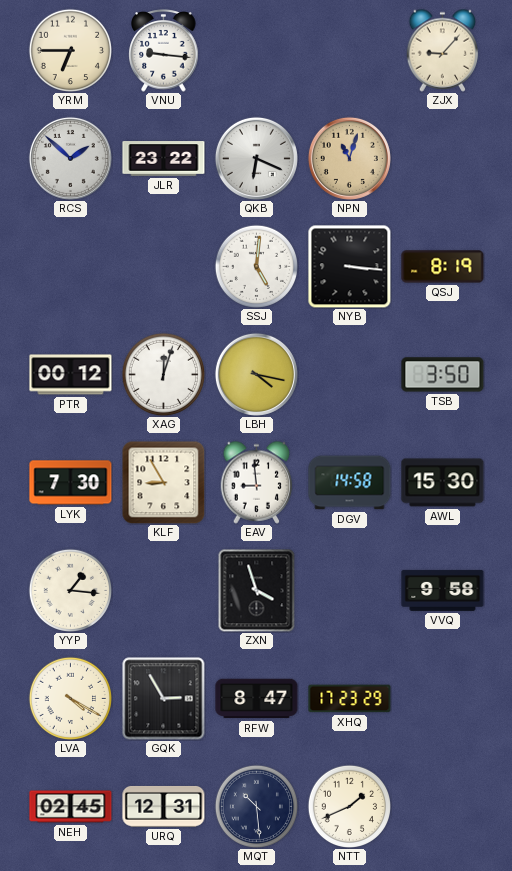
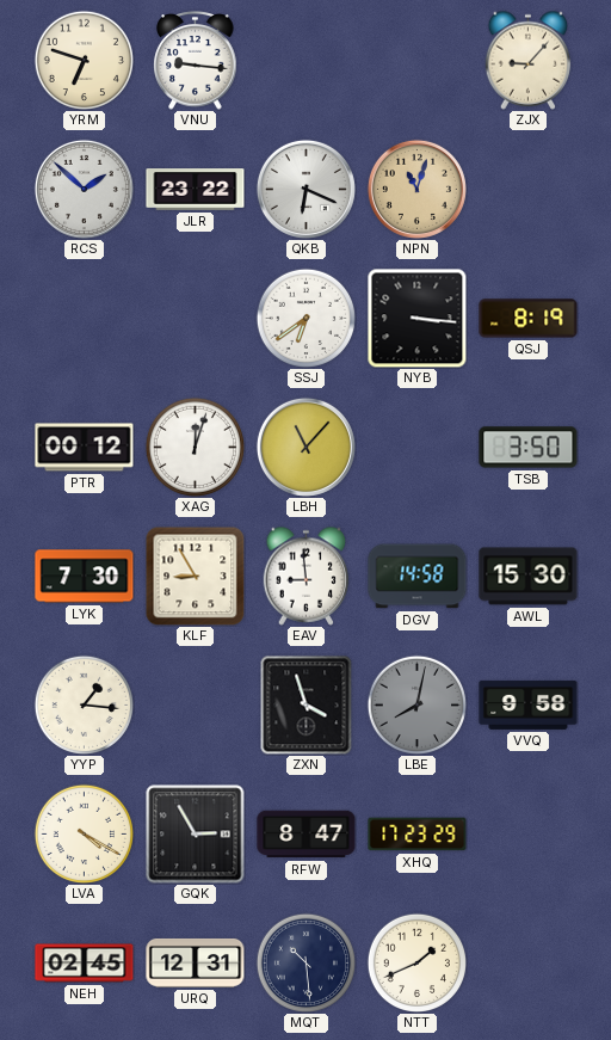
YRM: 6:45 -> 6:48
SSJ: 5:01 -> 6:39
LBH: 4:17 -> 11:07
LBE: none -> 8:02
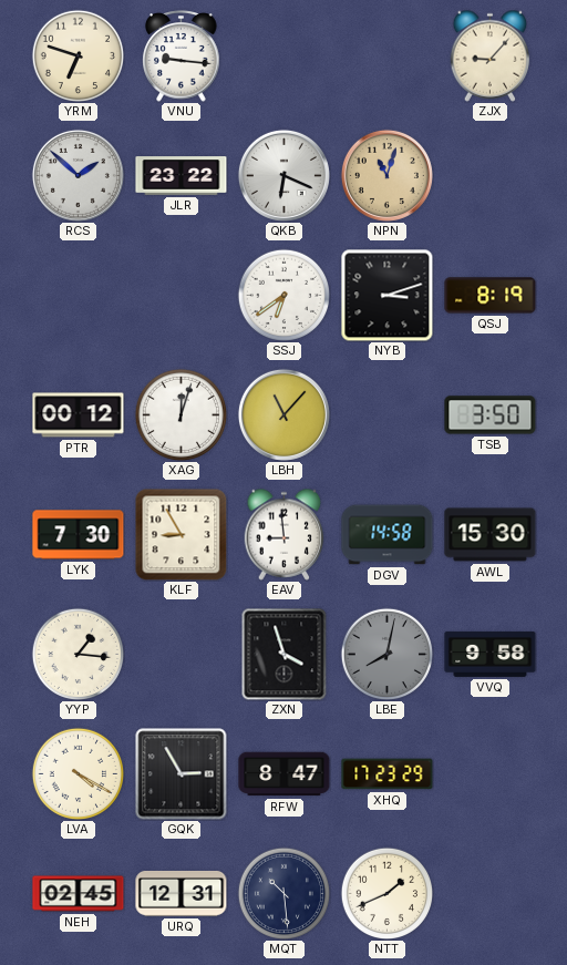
NYB: 3:16 -> 3:12
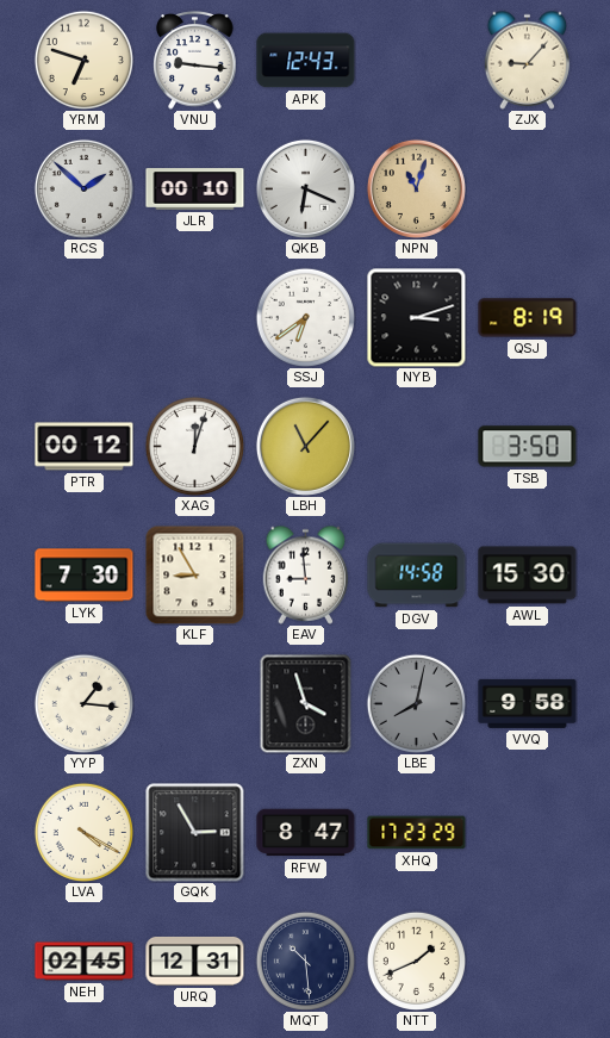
APK: none -> 12:43
JLR: 23:22 -> 00:10
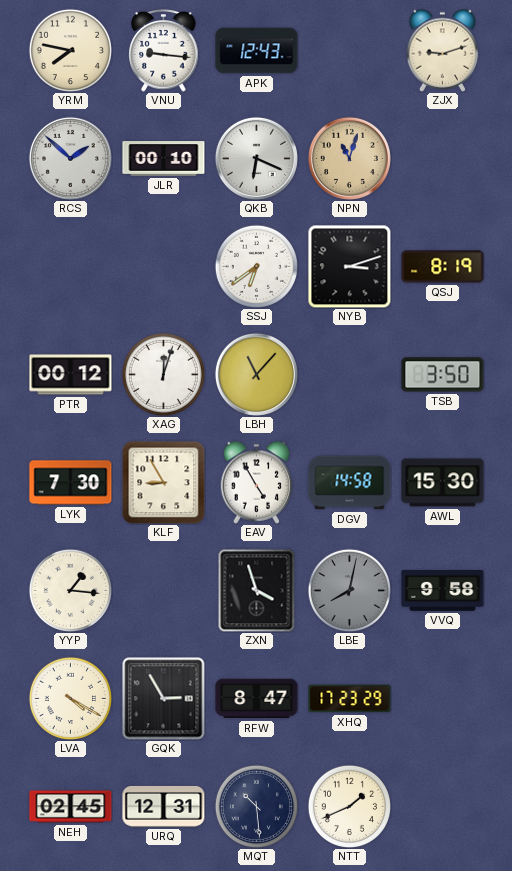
YRM: 6:48 -> 7:47
ZJX: 9:07 -> 9:12
EAV: 8:59 -> 4:55
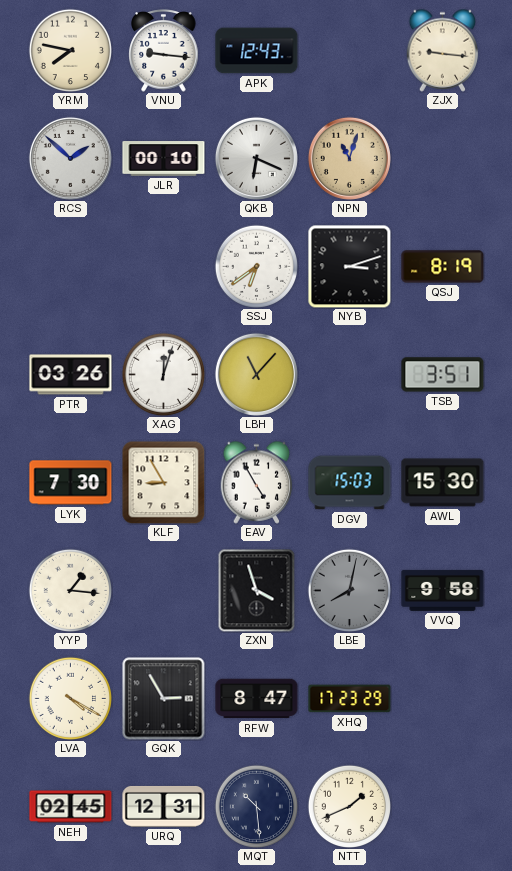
ZJX: 9:12 -> 9:16
PTR: 00:12 -> 03:26
TSB: 3:50 -> 3:51
DGV: 14:58 -> 15:03
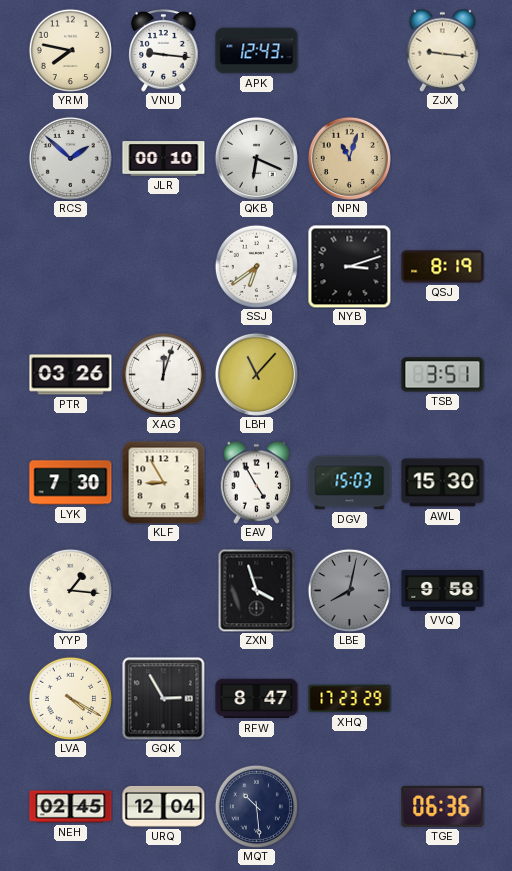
URQ: 12:31 -> 12:04
NTT: 1:41 -> none
TGE: none -> 06:36
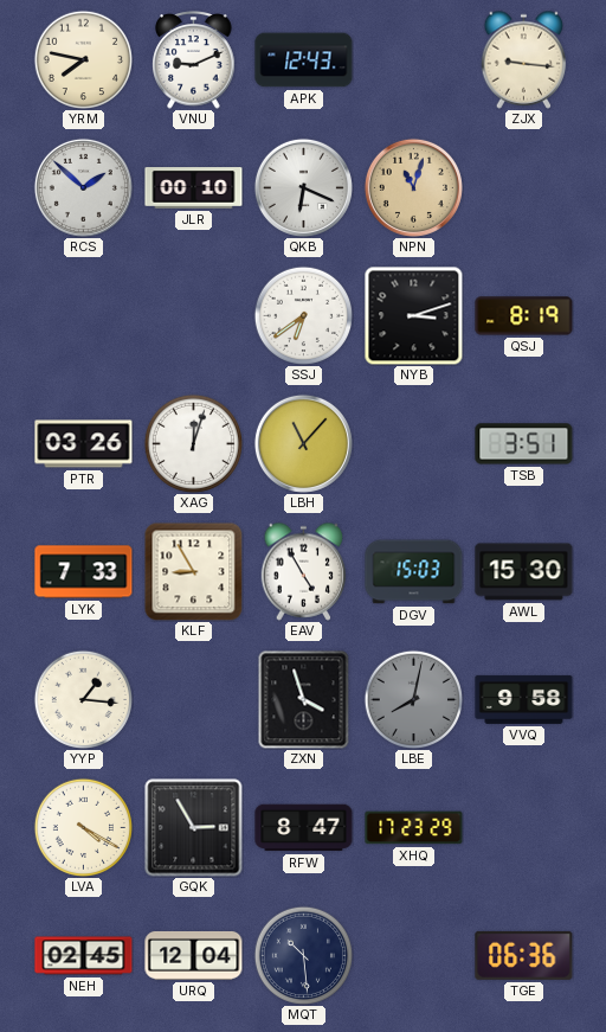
VNU: 9:16 -> 9:11
LYK: 7:30 -> 7:33
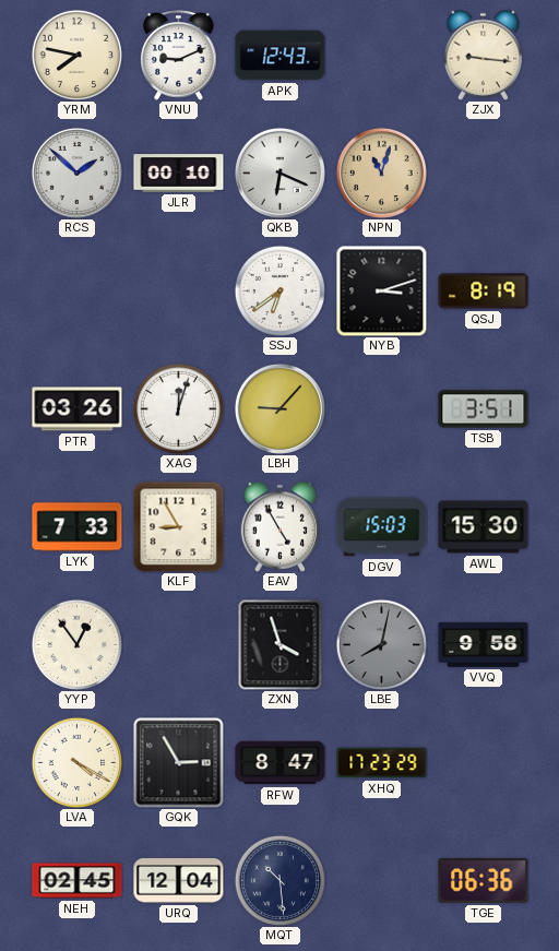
LBH: 11:07 -> 9:07
YYP: 1:16 -> 12:54
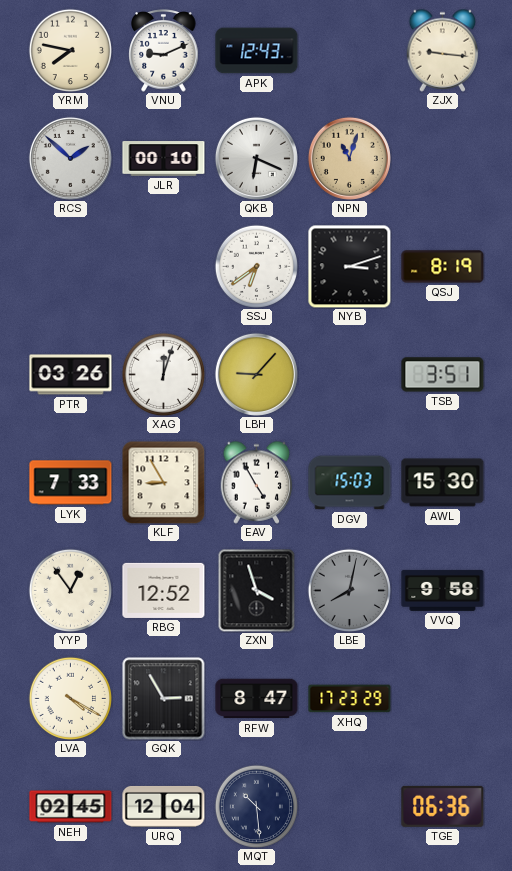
RBG: none -> 12:52
